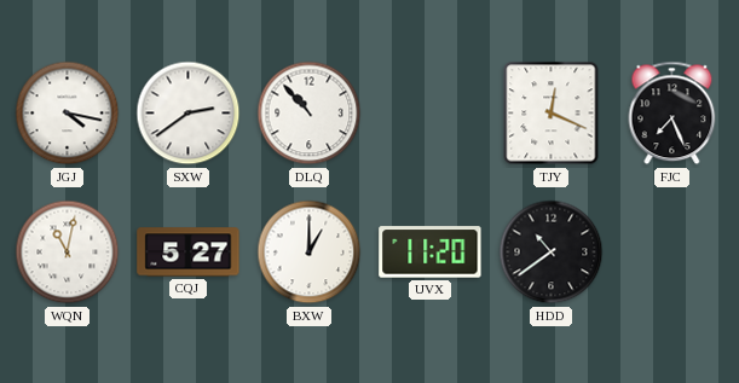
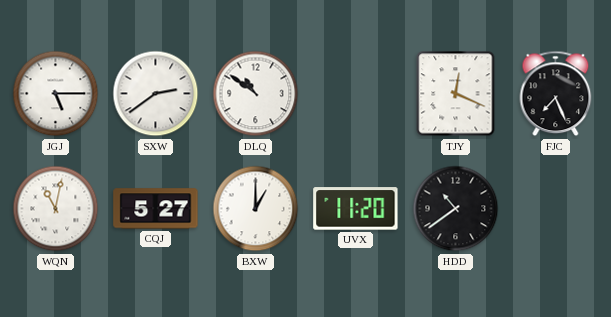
JGJ: 4:17 -> 5:15
DLQ: 10:53 -> 10:51
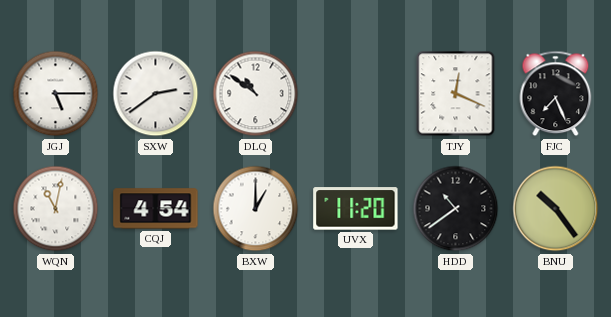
CQJ: 5:27 -> 4:54
BNU: none -> 10:24
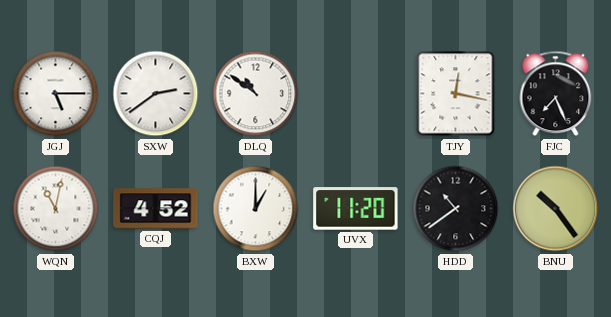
TJY: 12:19 -> 12:17
CQJ: 4:54 -> 4:52
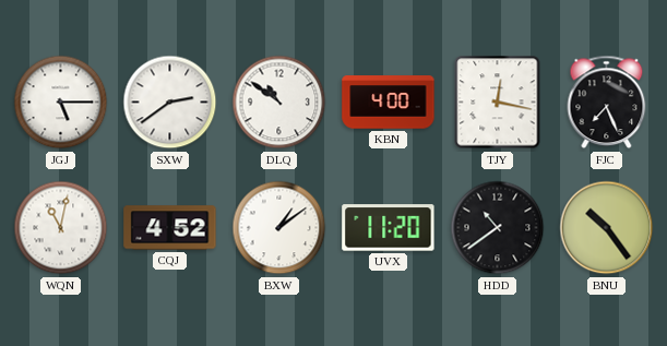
KBN: none -> 4:00
BXW: 1:00 -> 1:09
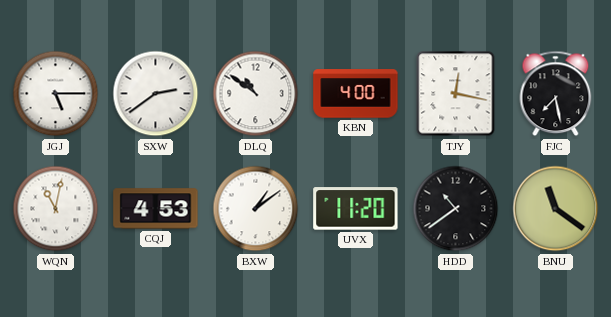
FJC: 7:26 -> 7:28
CQJ: 4:52 -> 4:53
BNU: 10:24 -> 11:21
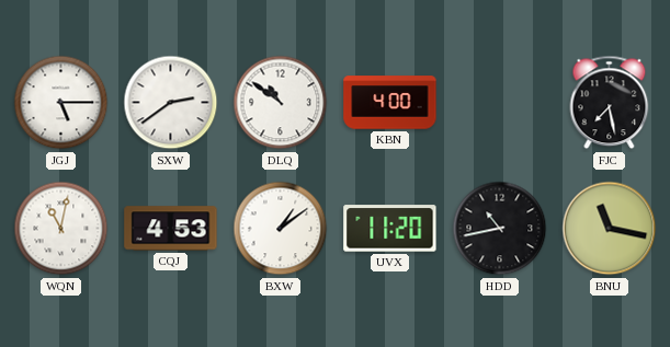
TJY: 12:17 -> none
HDD: 10:39 -> 10:43
BNU: 11:21 -> 11:17
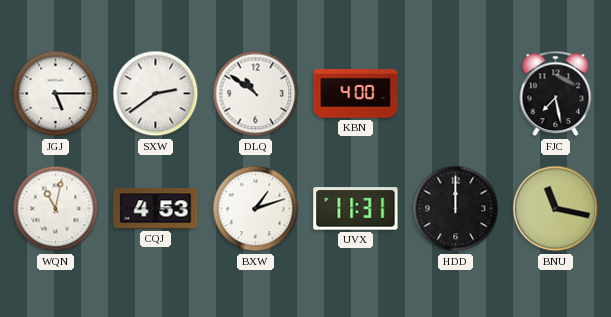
BXW: 1:09 -> 1:12
UVX: 11:20 -> 11:31
HDD: 10:43 -> 12:00
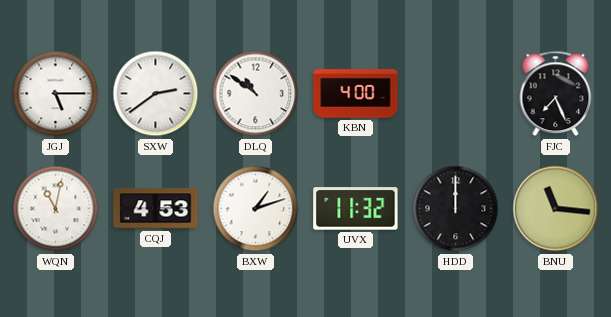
FJC: 7:28 -> 7:26
UVX: 11:31 -> 11:32
BNU: 11:17 -> 11:16
